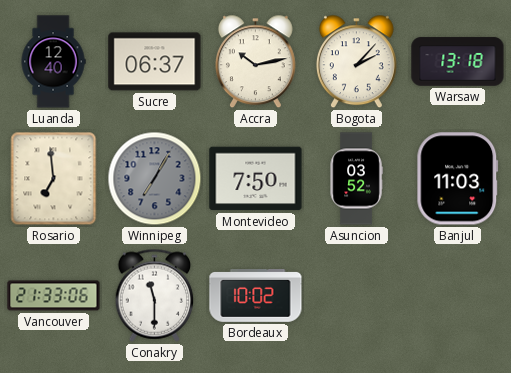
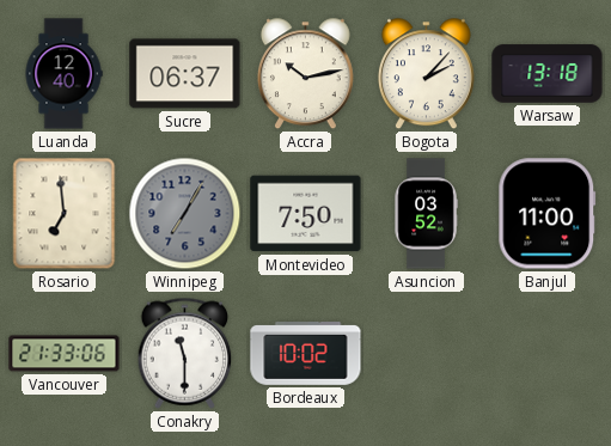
Banjul: 11:03 -> 11:00
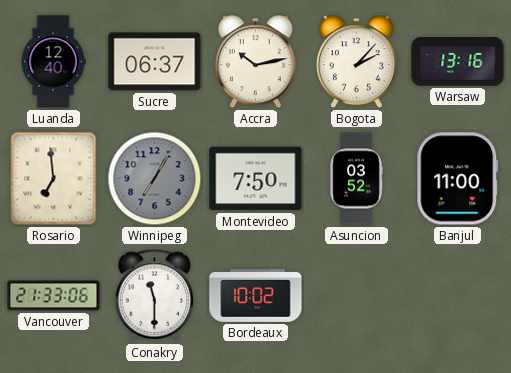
Warsaw: 13:18 -> 13:16
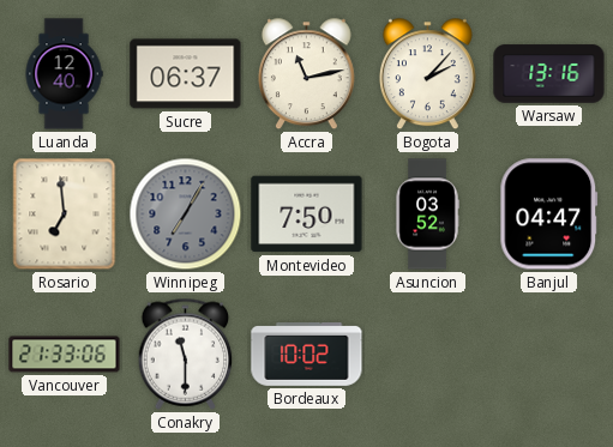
Accra: 10:13 -> 11:13
Banjul: 11:00 -> 04:47
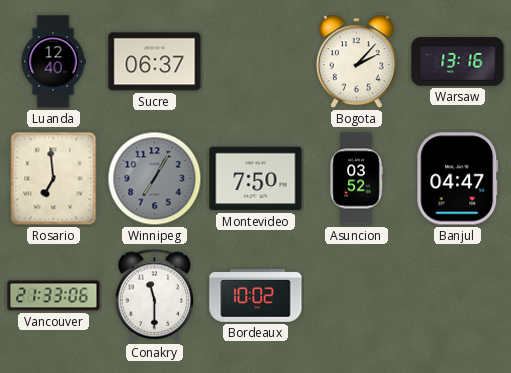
Accra: 11:13 -> none
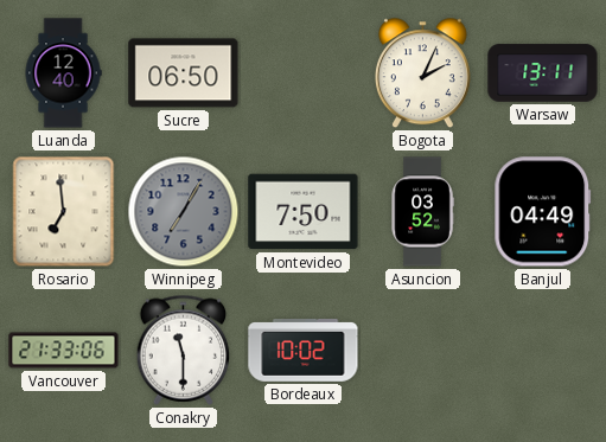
Sucre: 06:37 -> 06:50
Bogota: 2:07 -> 2:04
Warsaw: 13:16 -> 13:11
Banjul: 04:47 -> 04:49
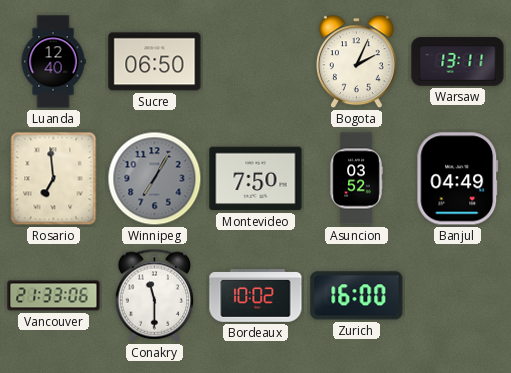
Zurich: none -> 16:00
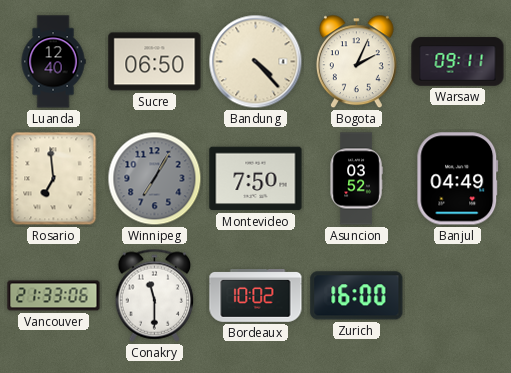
Bandung: none -> 4:23
Warsaw: 13:11 -> 09:11
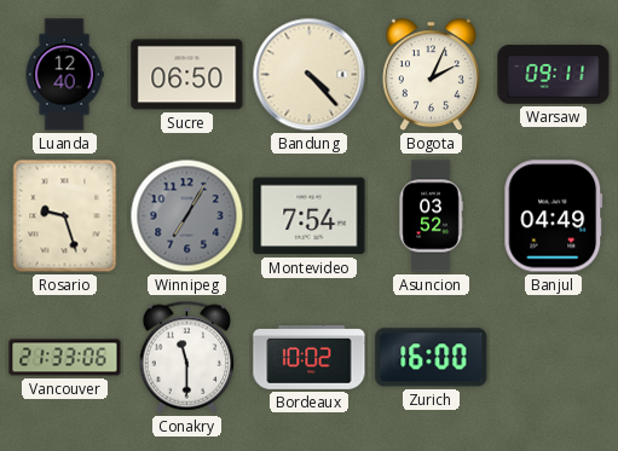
Rosario: 6:59 -> 9:27
Montevideo: 7:50 -> 7:54
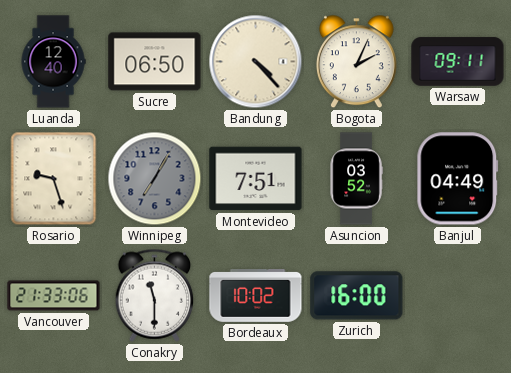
Montevideo: 7:54 -> 7:51
